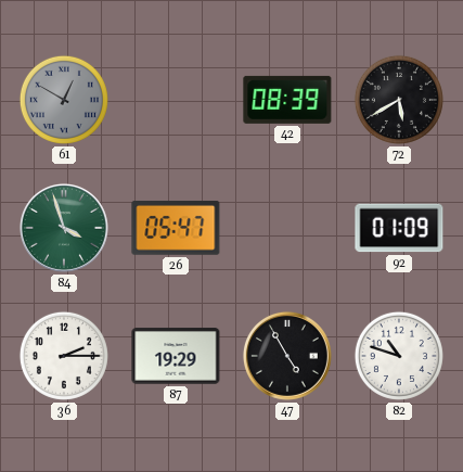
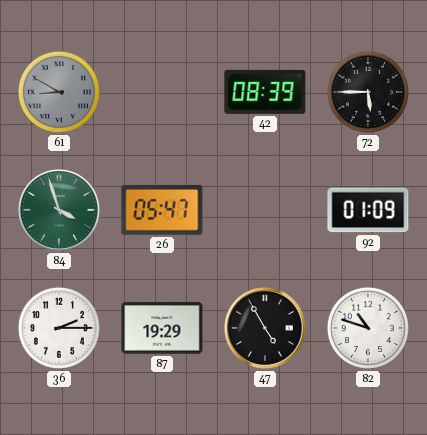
61: 12:50 -> 8:50
72: 5:40 -> 5:45
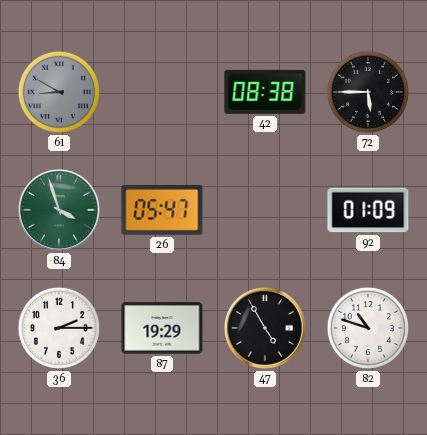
42: 08:39 -> 08:38
